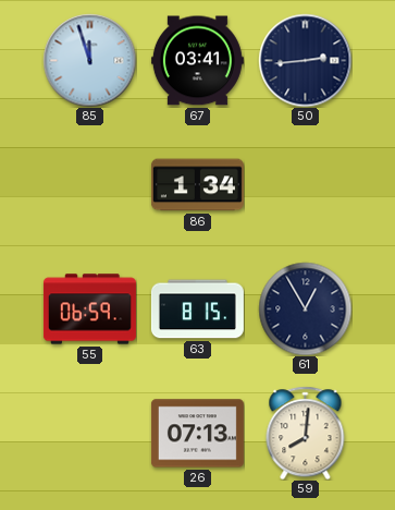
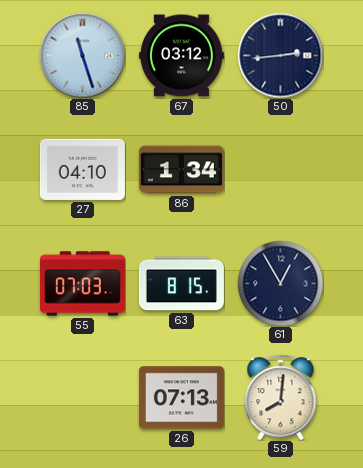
85: 11:57 -> 11:27
67: 03:41 -> 03:12
27: none -> 04:10
55: 06:59 -> 07:03
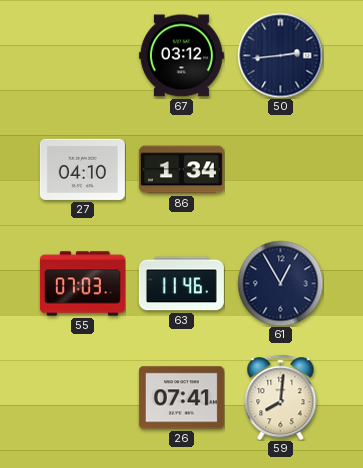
85: 11:27 -> none
63: 8:15 -> 11:46
26: 07:13 -> 07:41
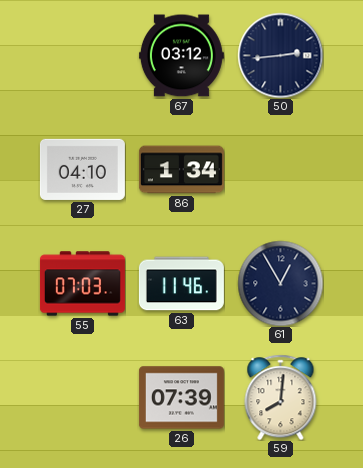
26: 07:41 -> 07:39
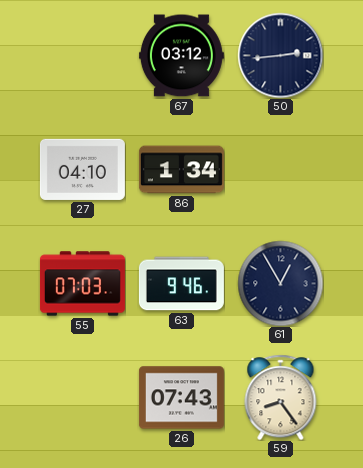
63: 11:46 -> 9:46
26: 07:39 -> 07:43
59: 8:01 -> 8:24
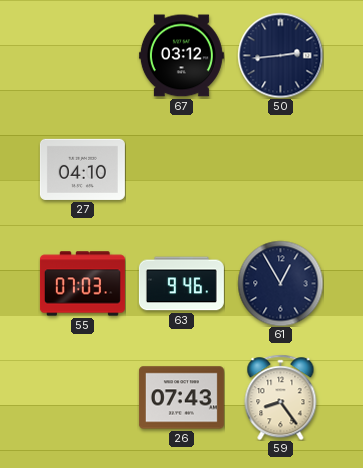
86: 1:34 -> none
